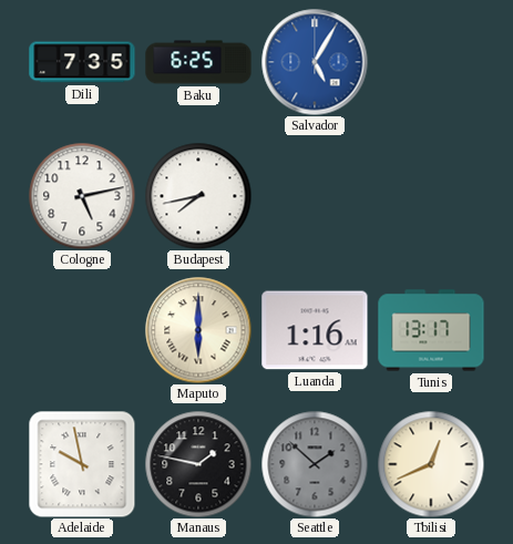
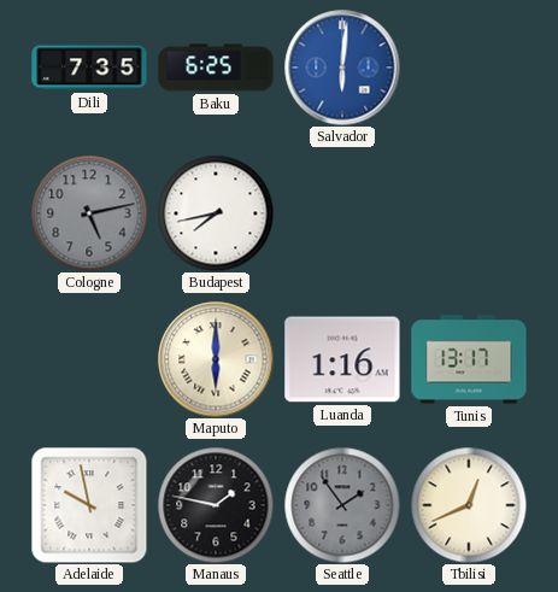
Salvador: 5:05 -> 6:01
Cologne dial: white -> grey
Seattle: 1:52 -> 1:54
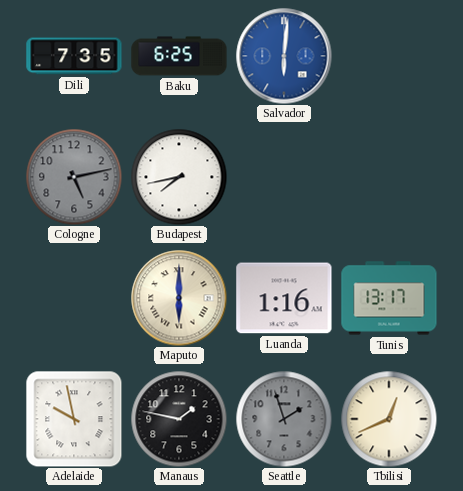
Seattle: 1:54 -> 1:57
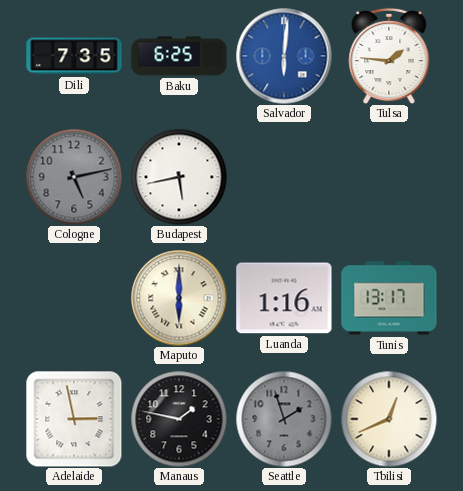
Tulsa: none -> 1:46
Budapest: 7:43 -> 5:43
Adelaide: 9:58 -> 2:58
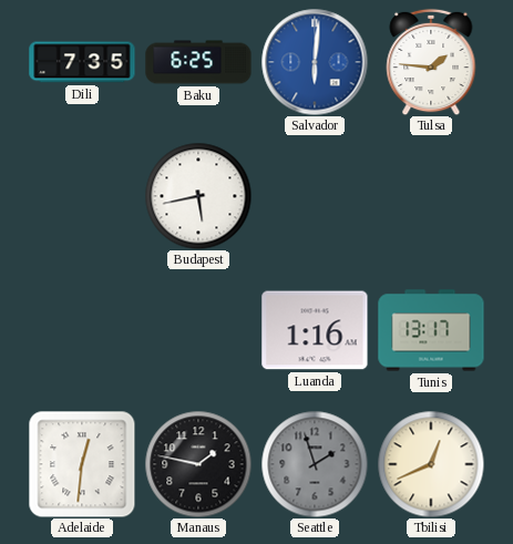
Cologne: 5:13 -> none
Maputo: 6:00 -> none
Adelaide: 2:58 -> 12:31
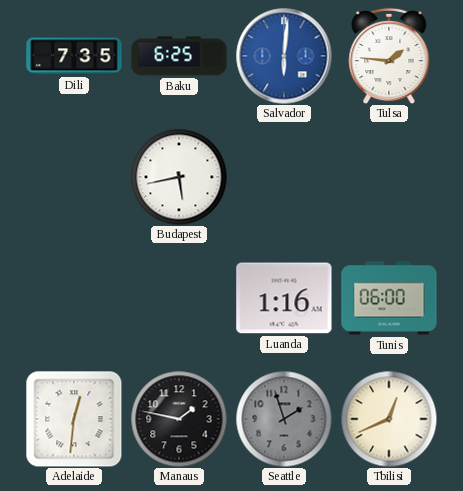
Tunis: 13:17 -> 06:00
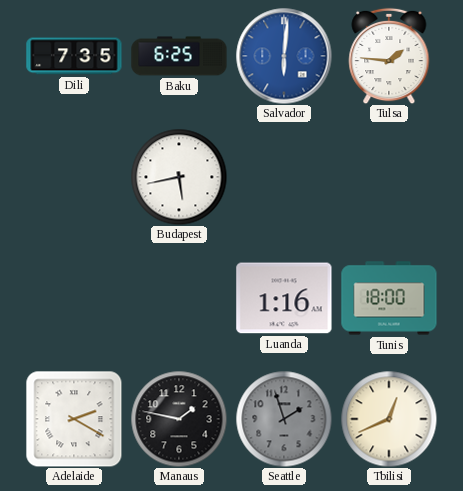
Tunis: 06:00 -> 18:00
Adelaide: 12:31 -> 2:20
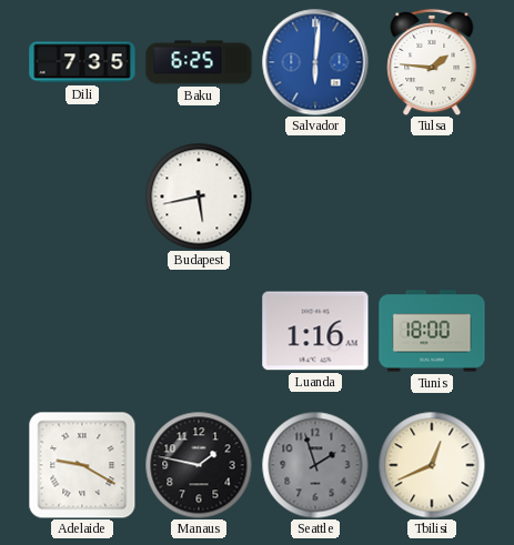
Adelaide: 2:20 -> 9:20
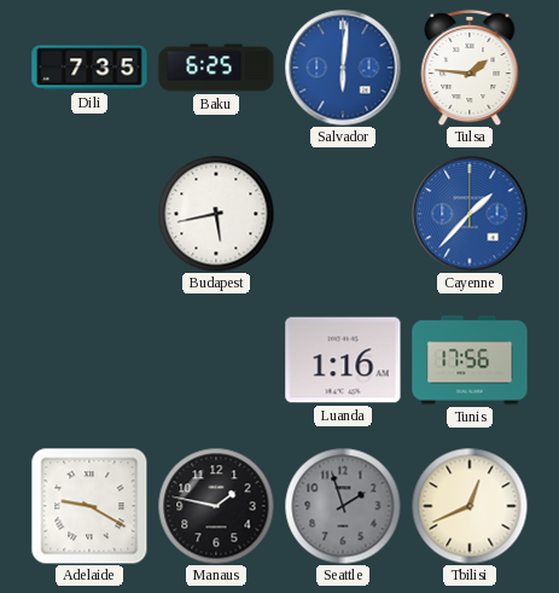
Cayenne: none -> 1:37
Tunis: 18:00 -> 17:56
